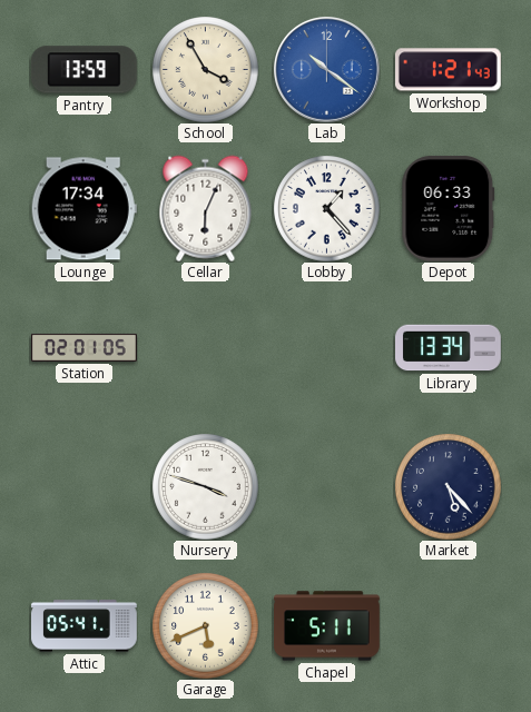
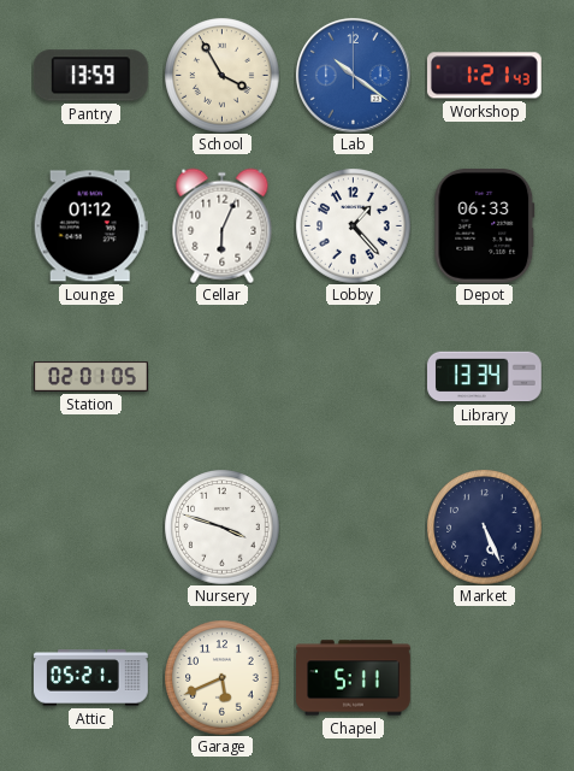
Lounge: 17:34 -> 01:12
Market: 5:23 -> 5:26
Attic: 05:41 -> 05:21
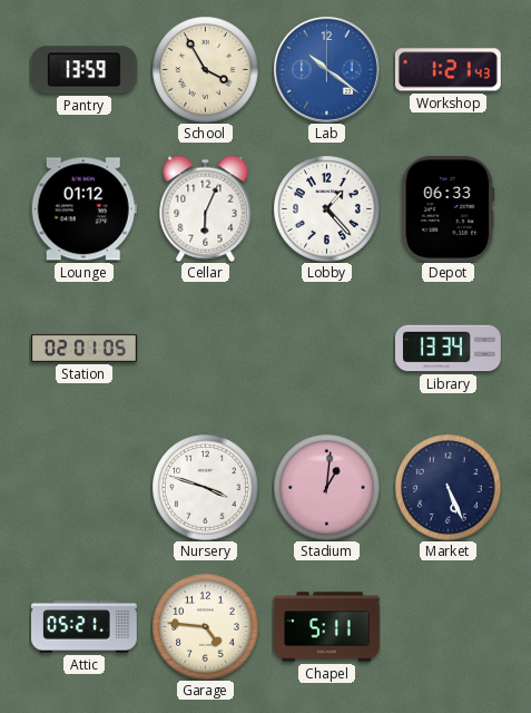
Stadium: none -> 1:01
Garage: 5:41 -> 4:46
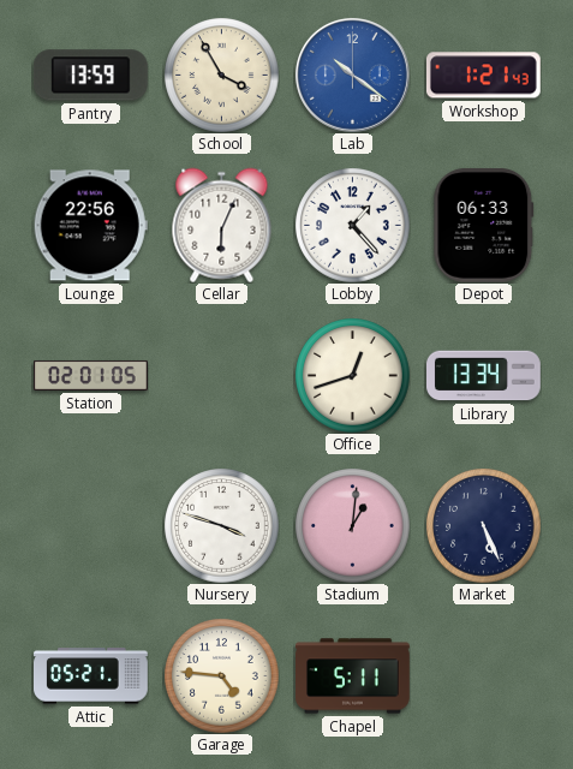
Lounge: 01:12 -> 22:56
Office: none -> 12:42
